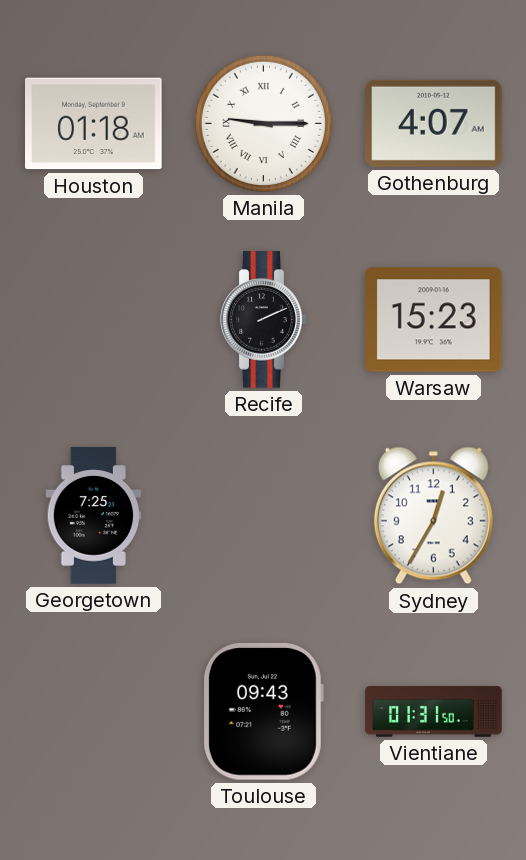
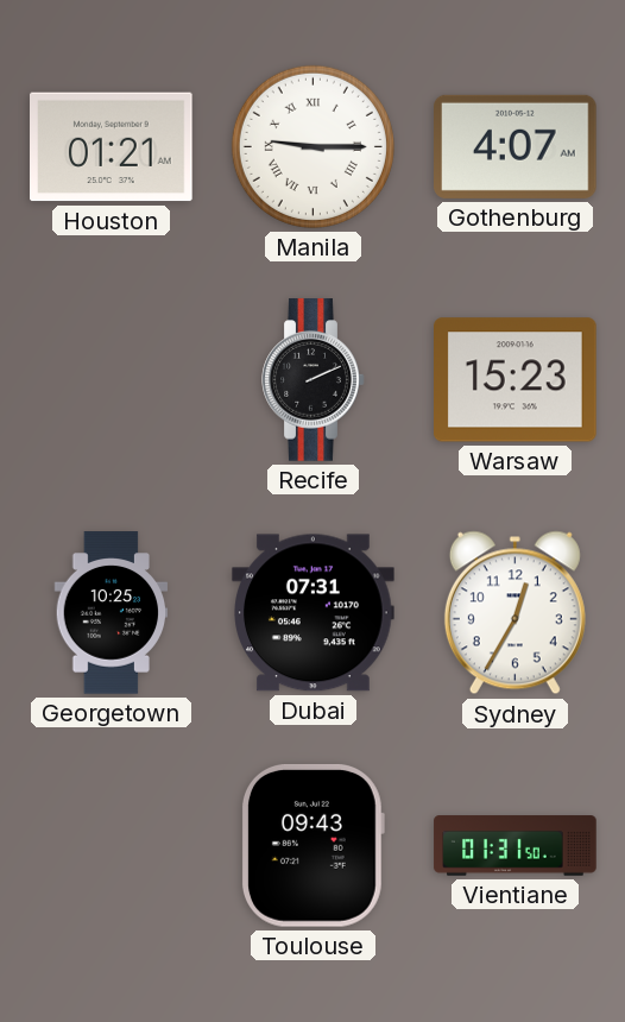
Houston: 01:18 -> 01:21
Georgetown: 7:25 -> 10:25
Dubai: none -> 07:31
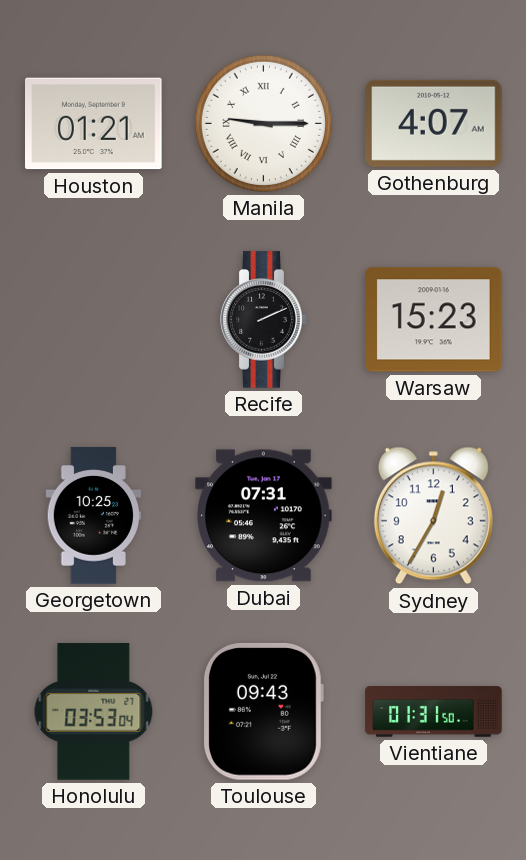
Honolulu: none -> 03:53
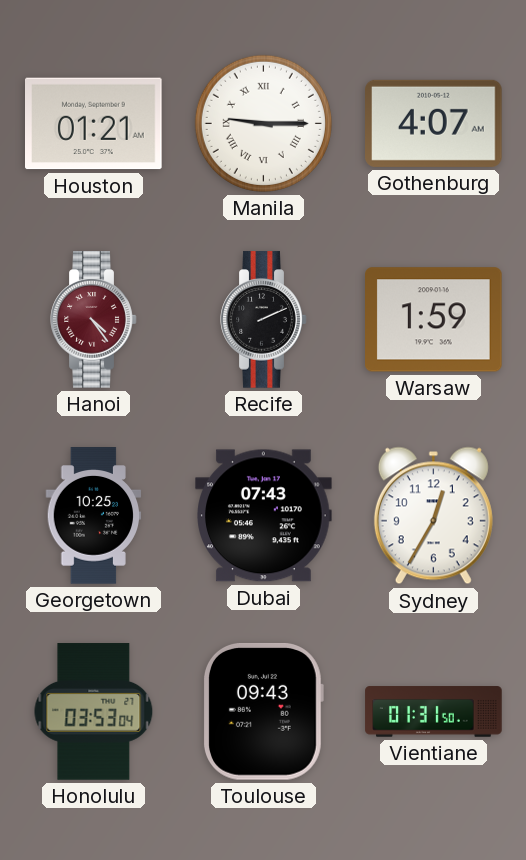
Hanoi: none -> 4:24
Warsaw: 15:23 -> 1:59
Dubai: 07:31 -> 07:43
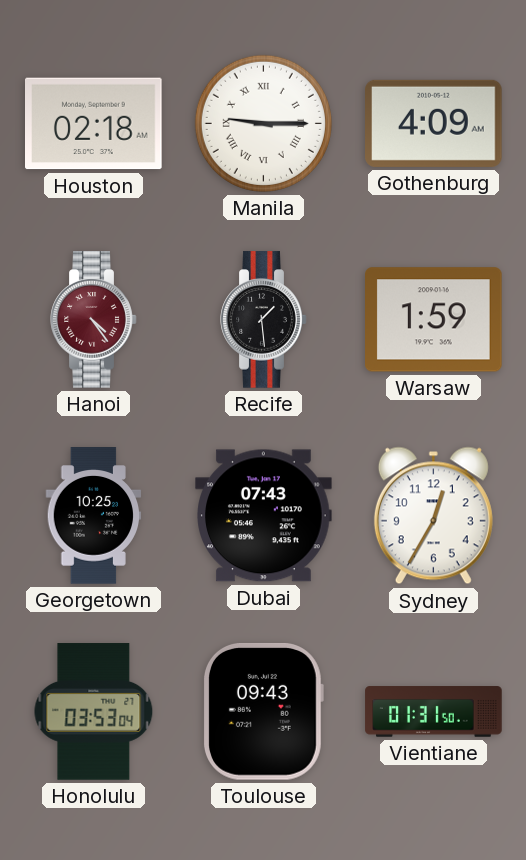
Houston: 01:21 -> 02:18
Gothenburg: 4:07 -> 4:09
Recife: 2:11 -> 1:29
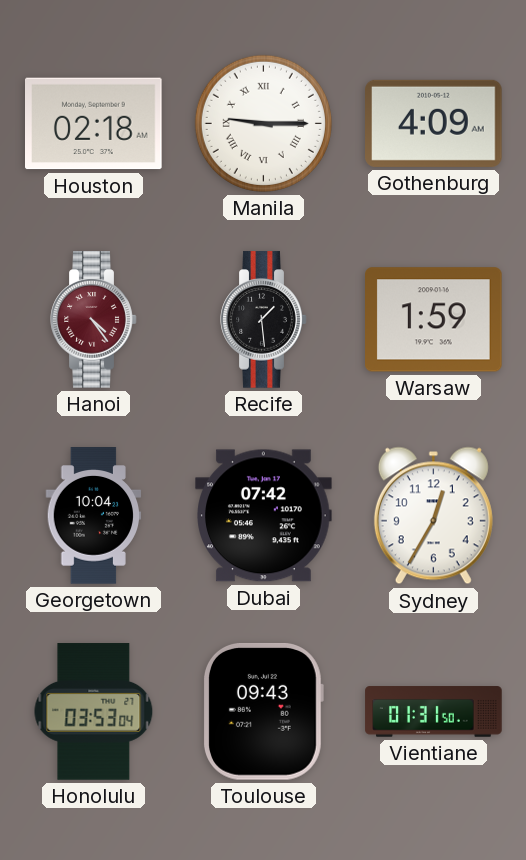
Georgetown: 10:25 -> 10:04
Dubai: 07:43 -> 07:42
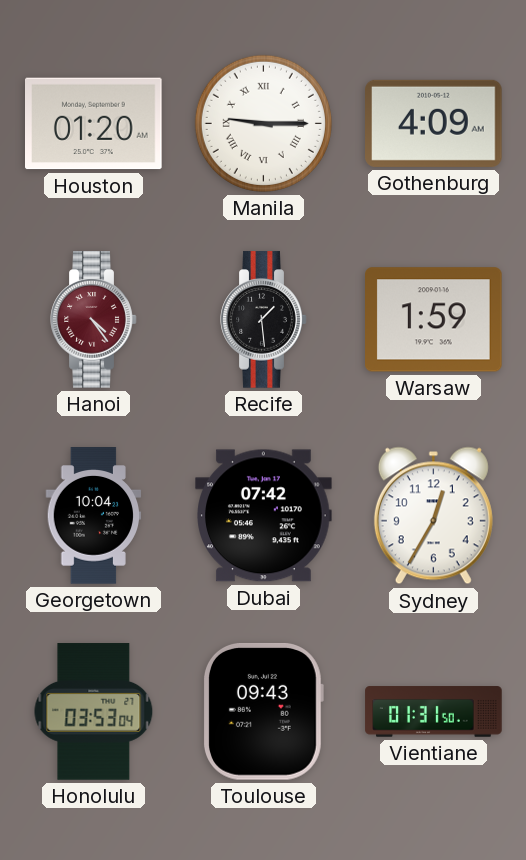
Houston: 02:18 -> 01:20
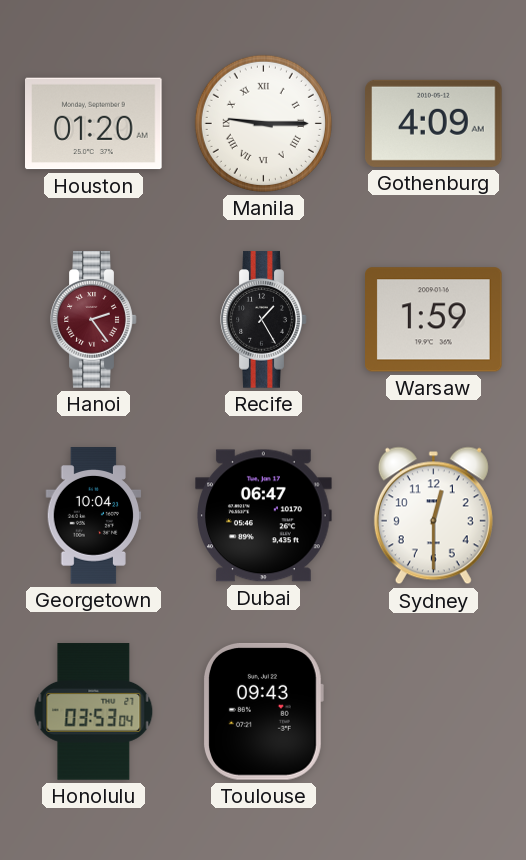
Hanoi: 4:24 -> 2:24
Recife: 1:29 -> 1:25
Dubai: 07:42 -> 06:47
Sydney: 12:35 -> 12:30
Vientiane: 01:31 -> none
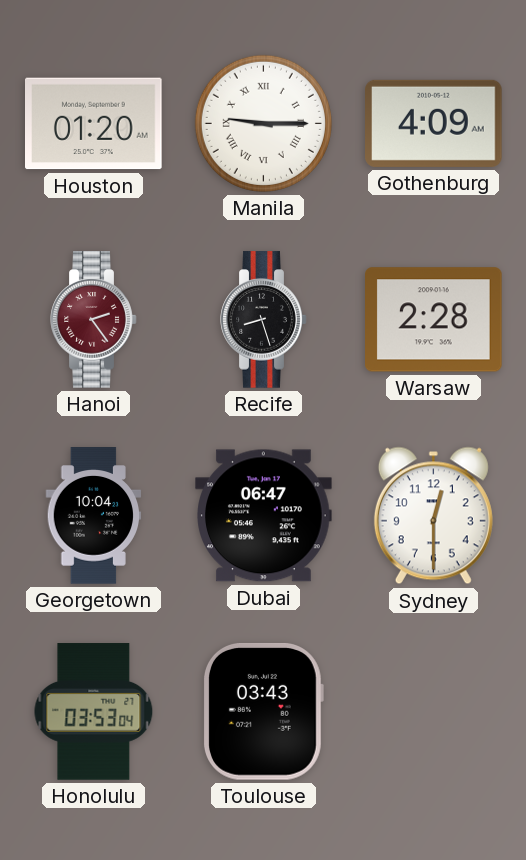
Recife: 1:25 -> 8:27
Warsaw: 1:59 -> 2:28
Toulouse: 09:43 -> 03:43
